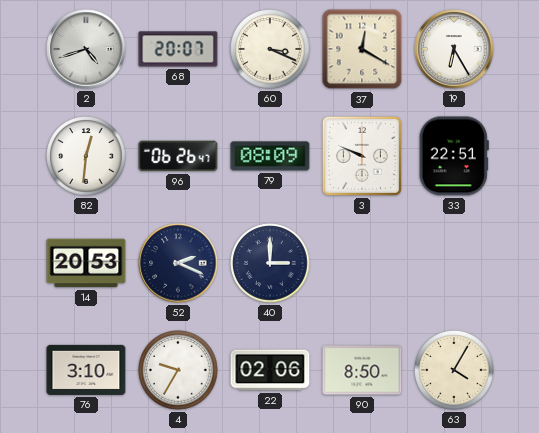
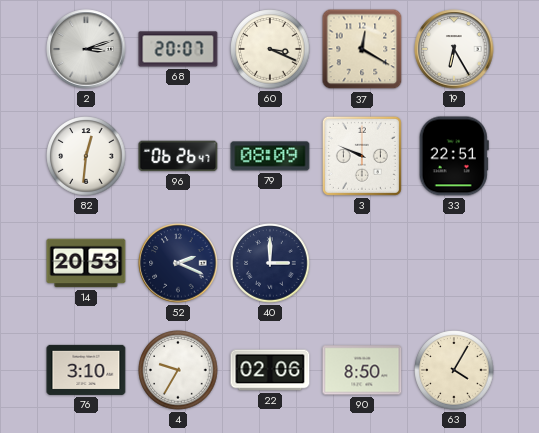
2: 4:42 -> 3:12
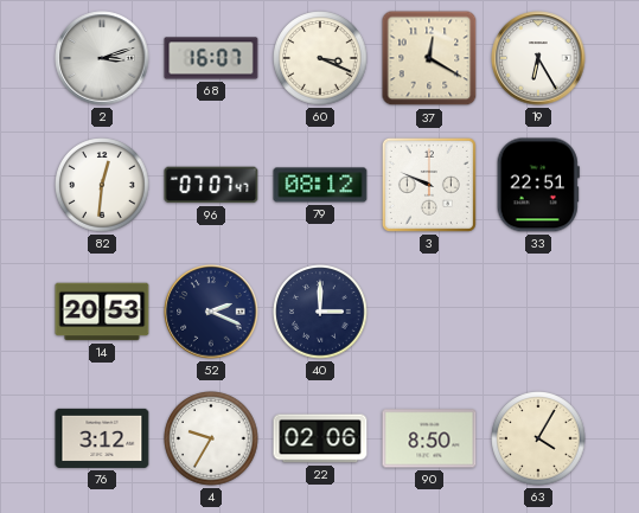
68: 20:07 -> 16:07
96: 06:26 -> 07:07
79: 08:09 -> 08:12
76: 3:10 -> 3:12
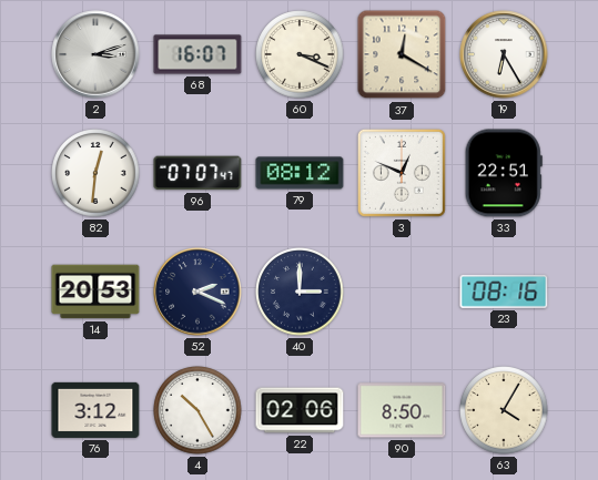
3: 9:49 -> 12:49
23: none -> 08:16
4: 9:35 -> 10:25
